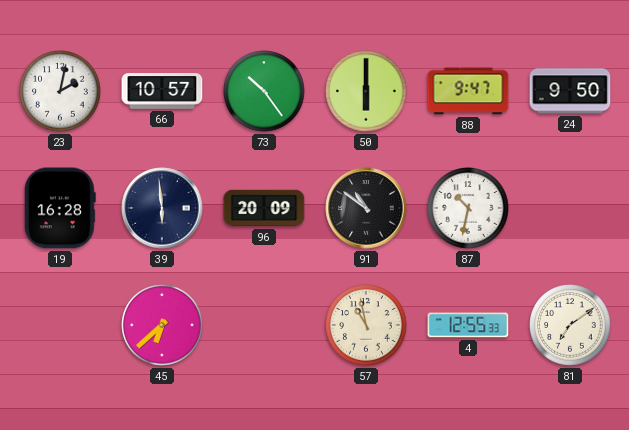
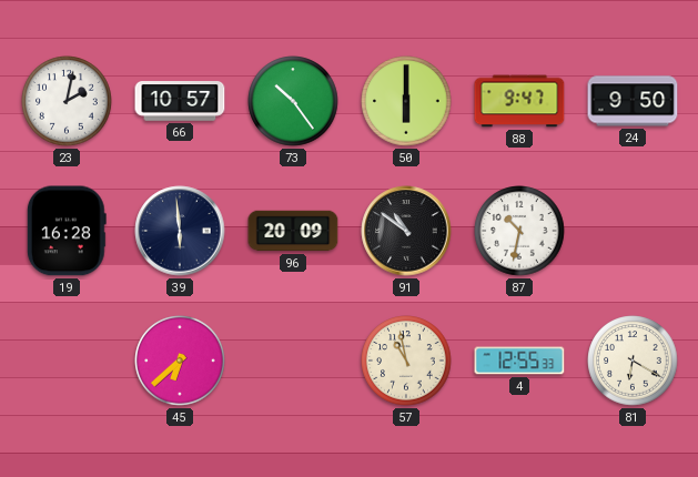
81: 7:09 -> 6:20
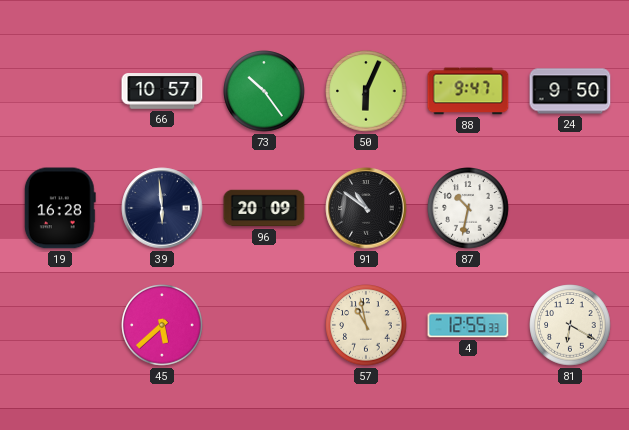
23: 2:02 -> none
50: 6:00 -> 6:04
45: 6:38 -> 5:38
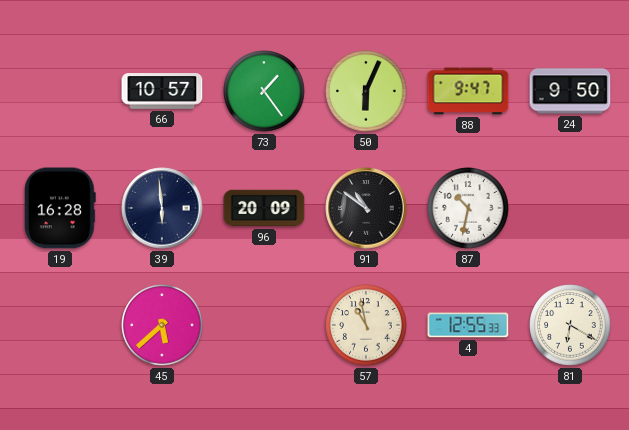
73: 10:24 -> 1:24
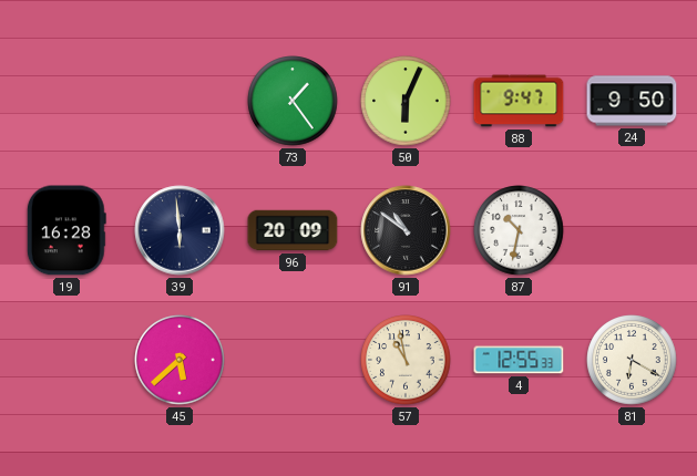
66: 10:57 -> none
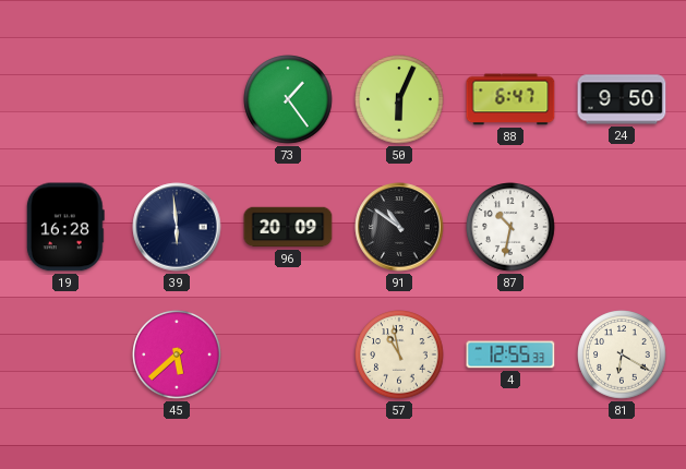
88: 9:47 -> 6:47
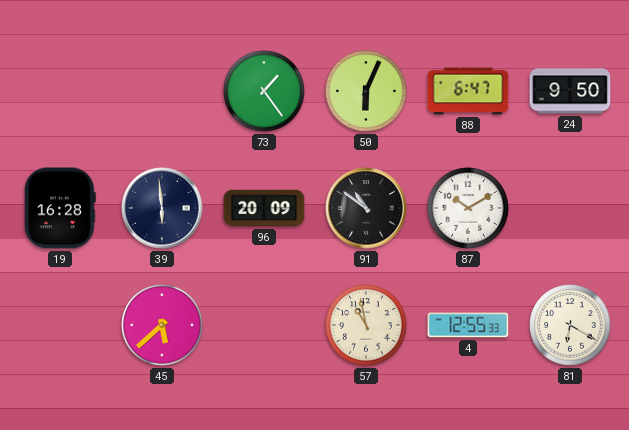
87: 10:32 -> 10:10
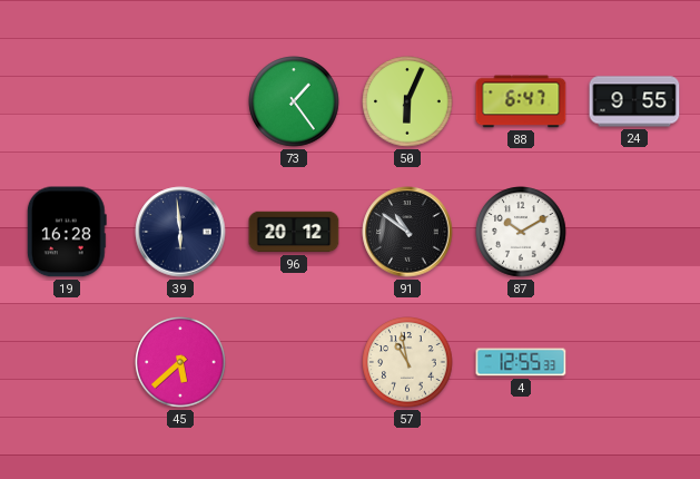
24: 9:50 -> 9:55
96: 20:09 -> 20:12
81: 6:20 -> none
